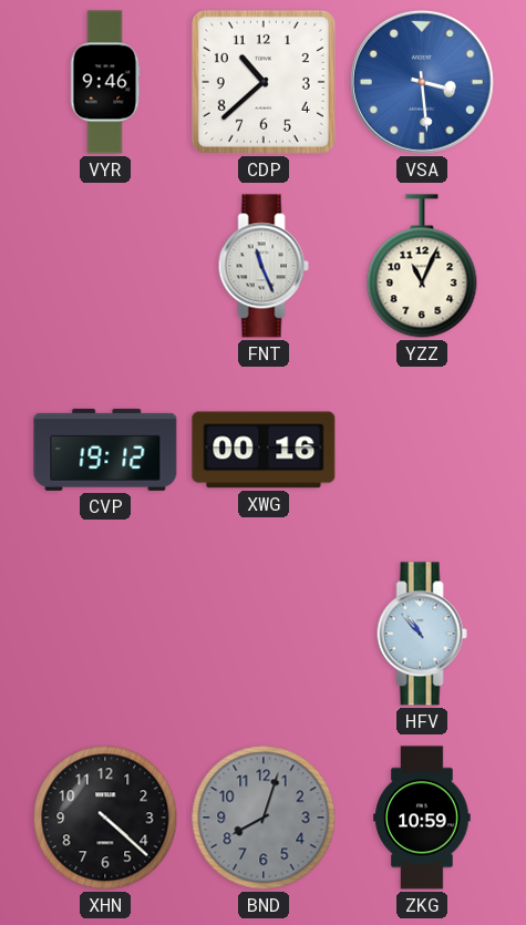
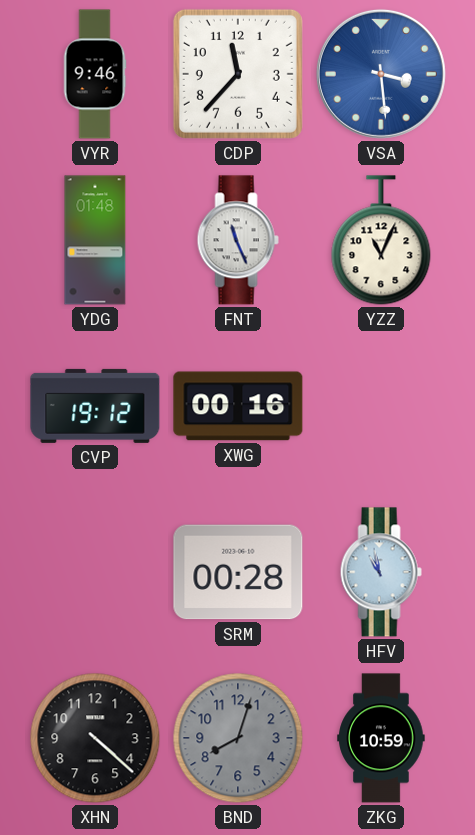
CDP: 10:38 -> 11:37
YDG: none -> 01:48
SRM: none -> 00:28
HFV: 10:53 -> 10:58
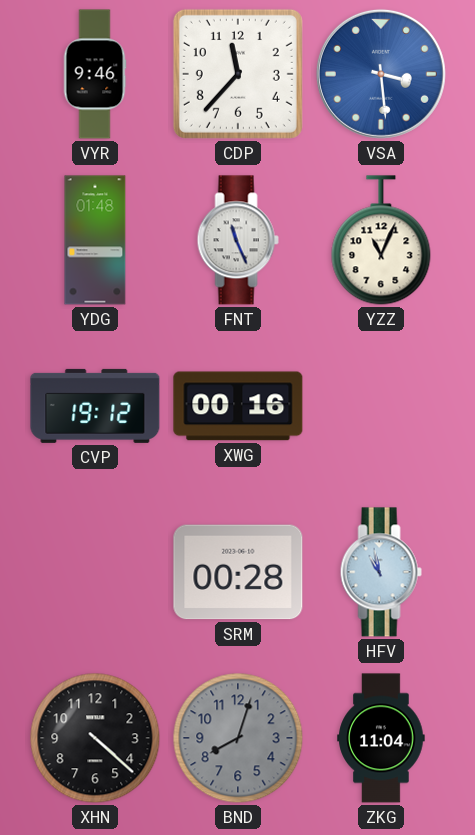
ZKG: 10:59 -> 11:04
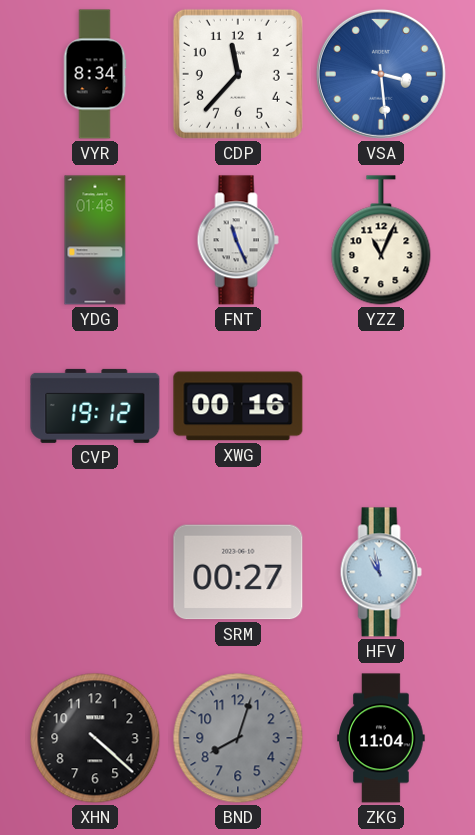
VYR: 9:46 -> 8:34
SRM: 00:28 -> 00:27
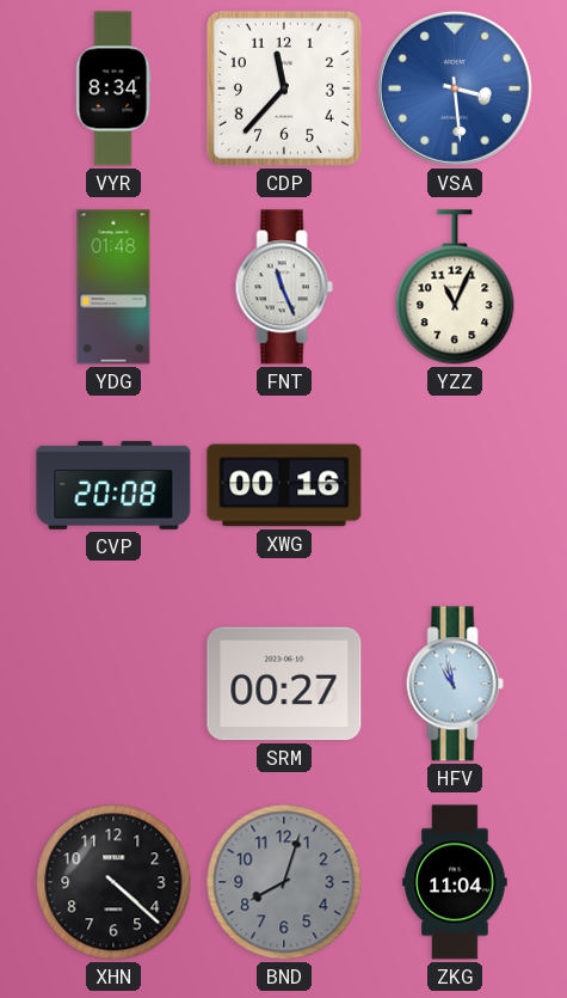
CVP: 19:12 -> 20:08
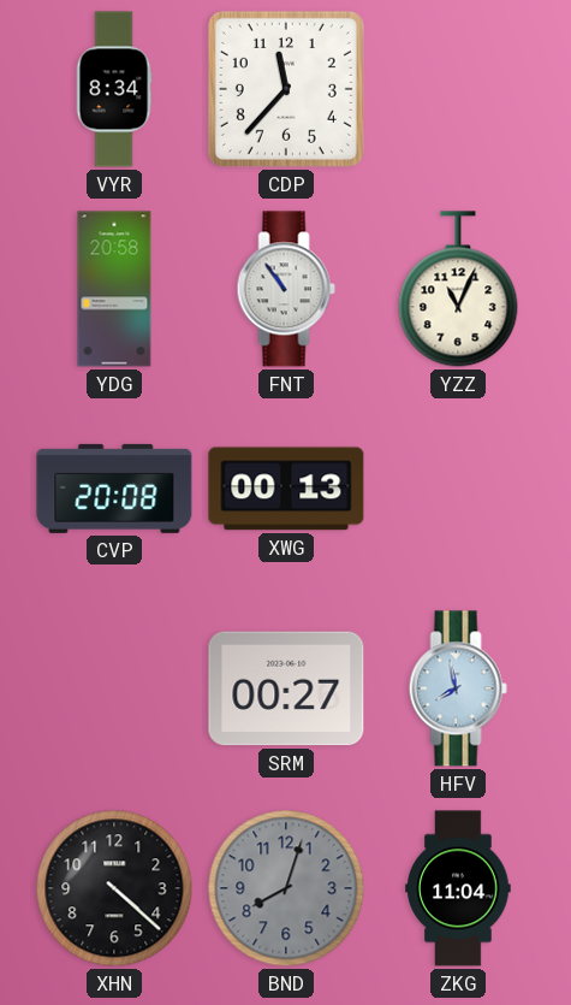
VSA: 3:29 -> none
YDG: 01:48 -> 20:58
FNT: 11:26 -> 10:54
XWG: 00:16 -> 00:13
HFV: 10:58 -> 7:58
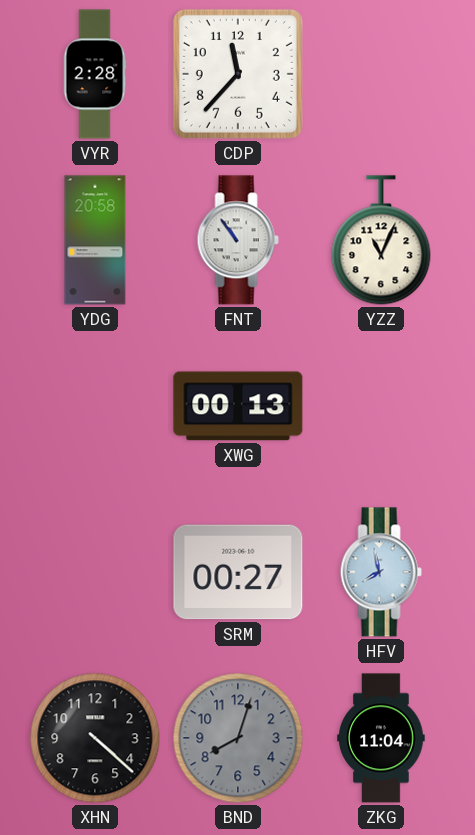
VYR: 8:34 -> 2:28
CVP: 20:08 -> none
